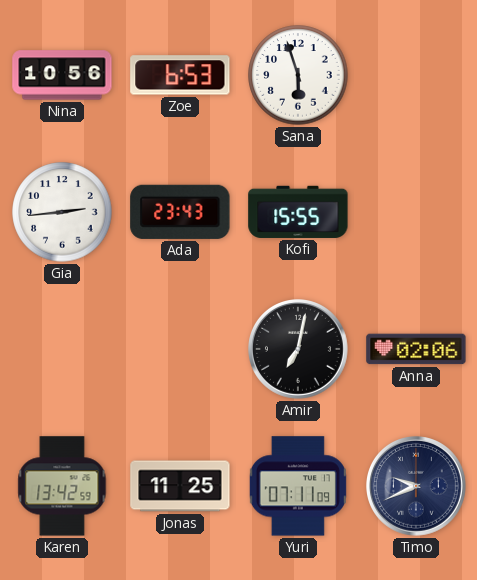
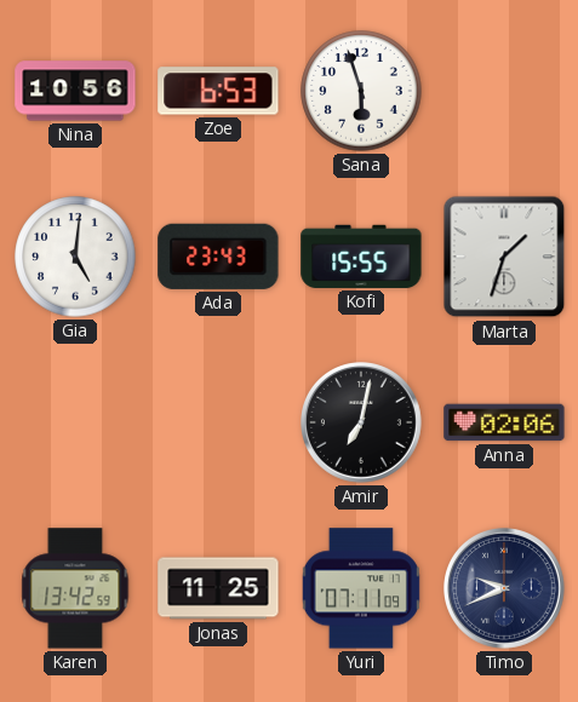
Gia: 2:44 -> 5:01
Marta: none -> 1:33
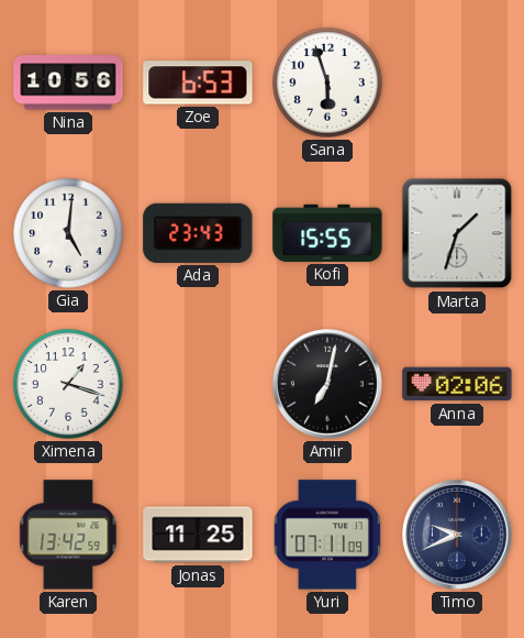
Ximena: none -> 1:18
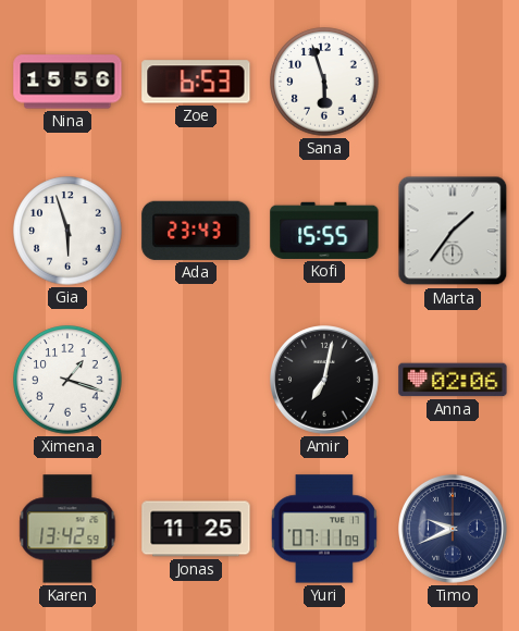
Nina: 10:56 -> 15:56
Gia: 5:01 -> 5:57
Marta: 1:33 -> 1:36
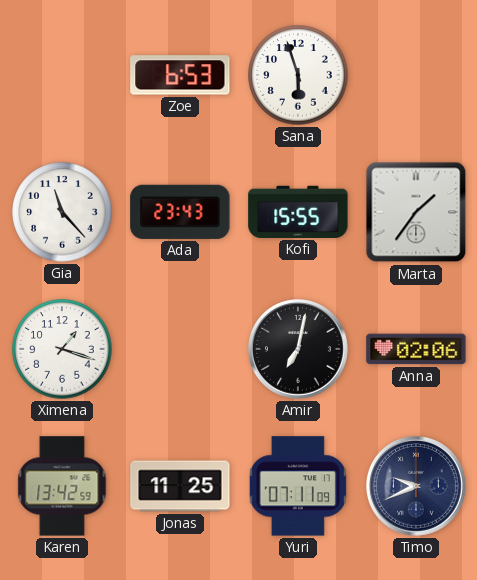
Nina: 15:56 -> none
Gia: 5:57 -> 11:23
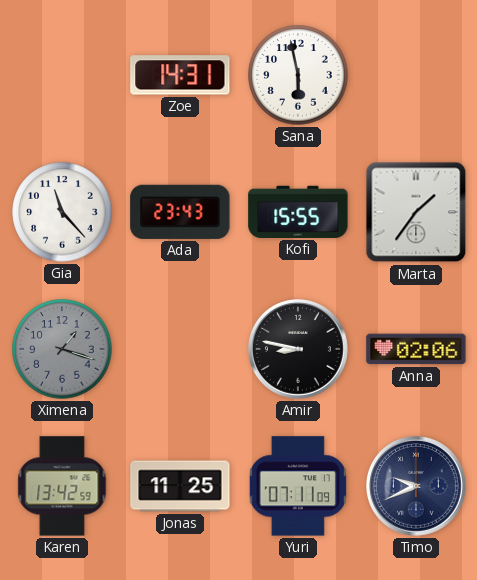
Zoe: 6:53 -> 14:31
Sana: 5:57 -> 5:58
Ximena dial: white -> grey
Amir: 7:02 -> 8:47
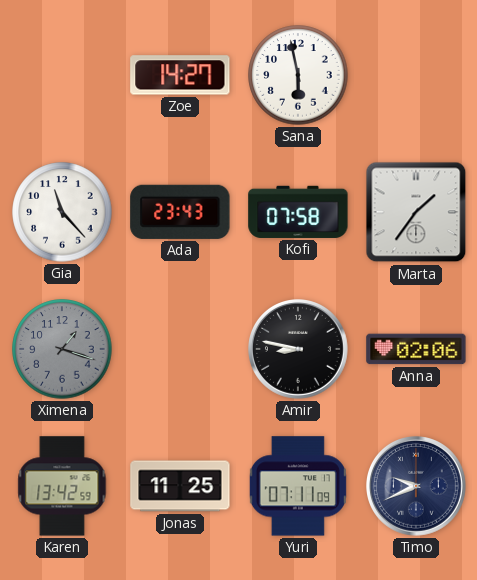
Zoe: 14:31 -> 14:27
Kofi: 15:55 -> 07:58
